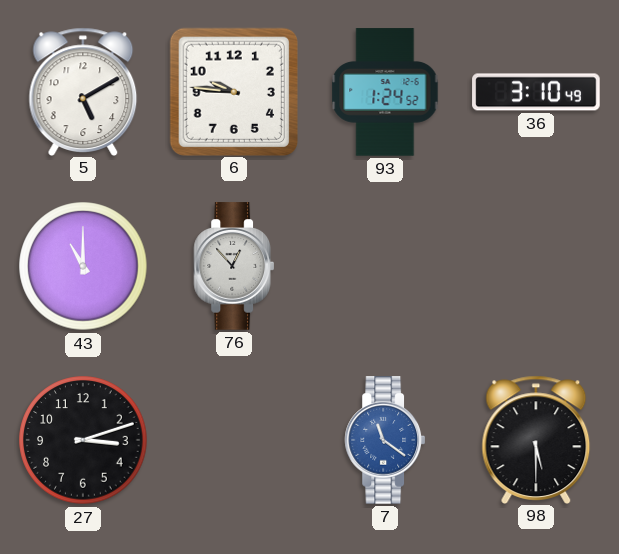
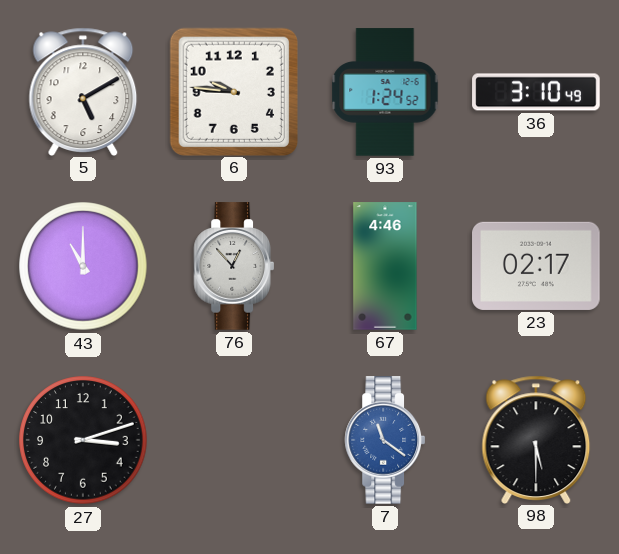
67: none -> 4:46
23: none -> 02:17
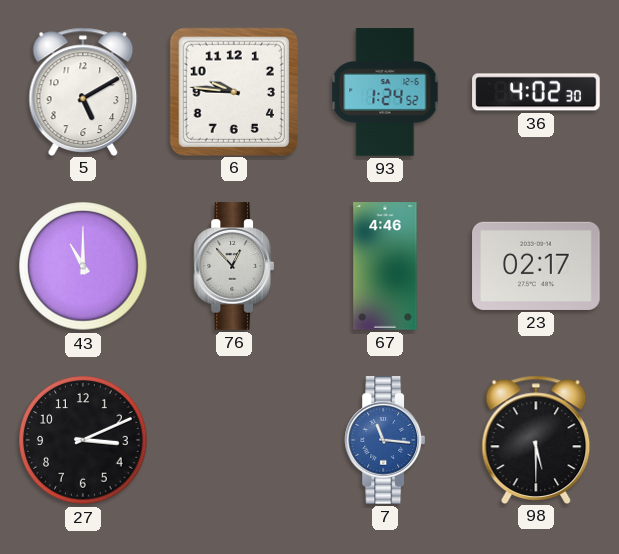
36: 3:10 -> 4:02
27: 3:12 -> 3:11
7: 11:21 -> 11:16
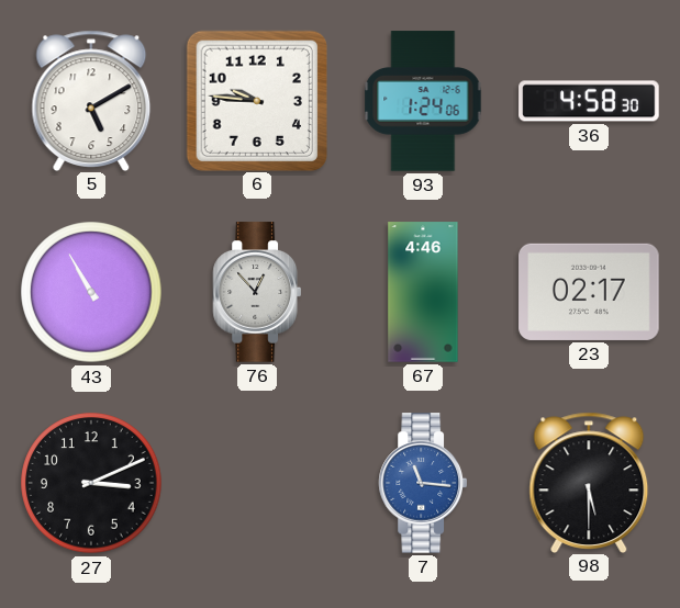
93: 1:24:52 -> 1:24:06
36: 4:02 -> 4:58
43: 11:00 -> 10:55
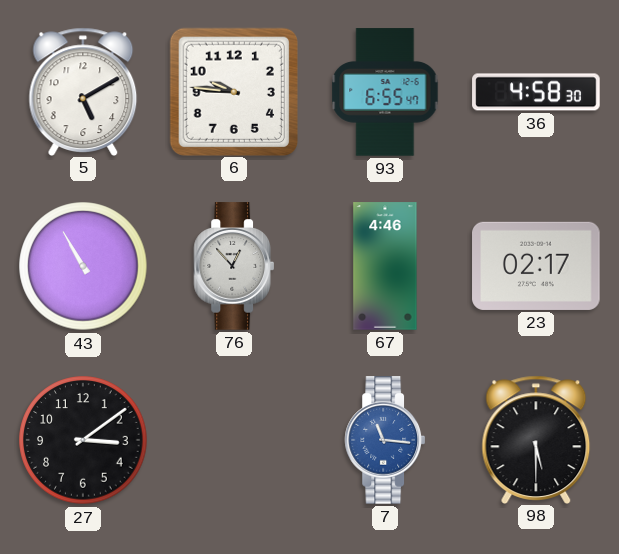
93: 1:24 -> 6:55
27: 3:11 -> 3:09
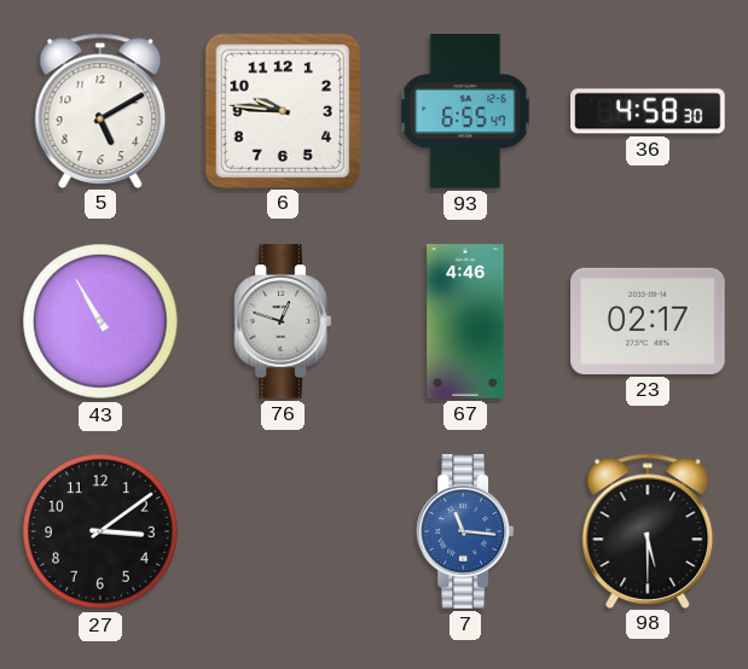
76: 12:53 -> 12:48
